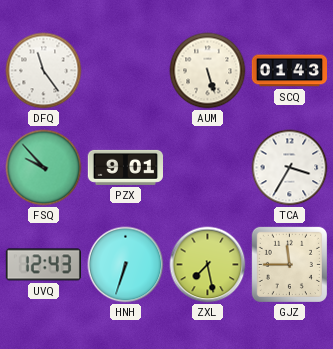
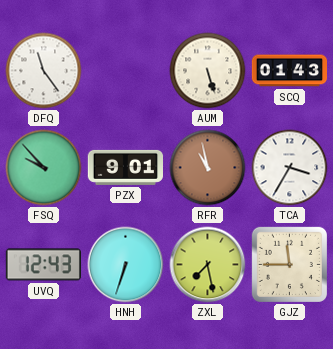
RFR: none -> 10:58
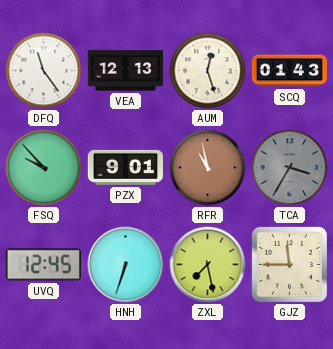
VEA: none -> 12:13
AUM: 5:27 -> 12:27
TCA dial: white -> grey
UVQ: 12:43 -> 12:45
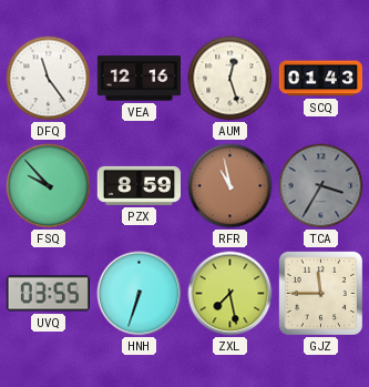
VEA: 12:13 -> 12:16
PZX: 9:01 -> 8:59
UVQ: 12:45 -> 03:55
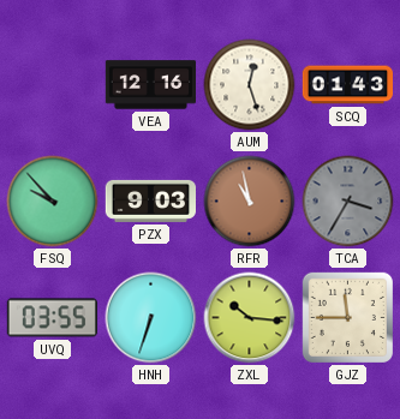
DFQ: 11:24 -> none
PZX: 8:59 -> 9:03
ZXL: 7:28 -> 10:16
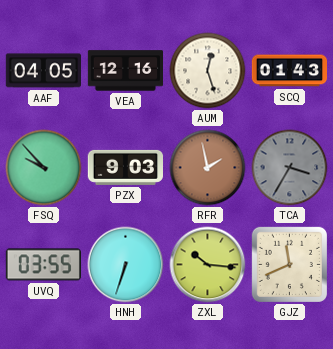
AAF: none -> 04:05
RFR: 10:58 -> 1:58
GJZ: 11:45 -> 11:41
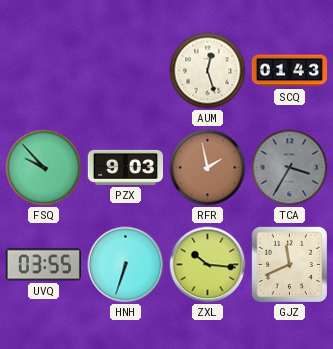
AAF: 04:05 -> none
VEA: 12:16 -> none
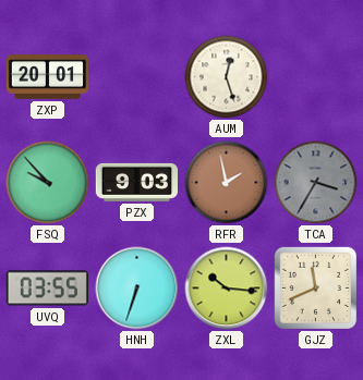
ZXP: none -> 20:01
SCQ: 01:43 -> none
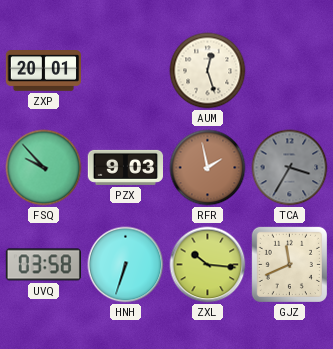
UVQ: 03:55 -> 03:58
